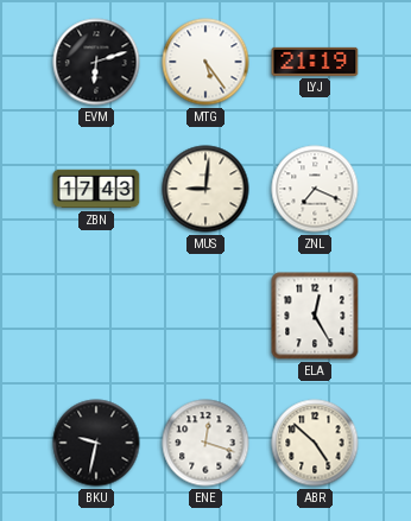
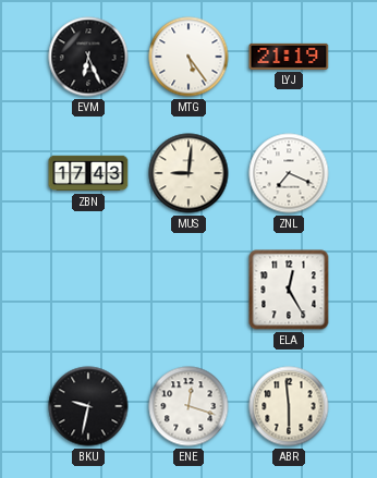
EVM: 6:12 -> 6:26
ABR: 4:52 -> 5:59
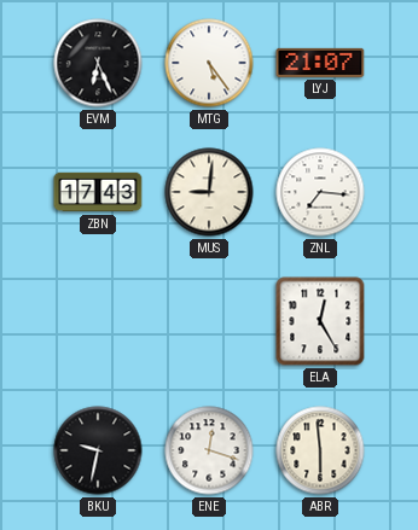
LYJ: 21:19 -> 21:07
ZNL: 7:19 -> 7:16
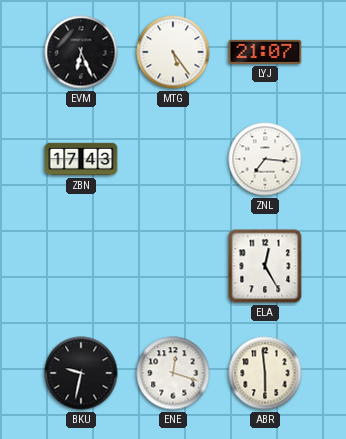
MUS: 9:01 -> none
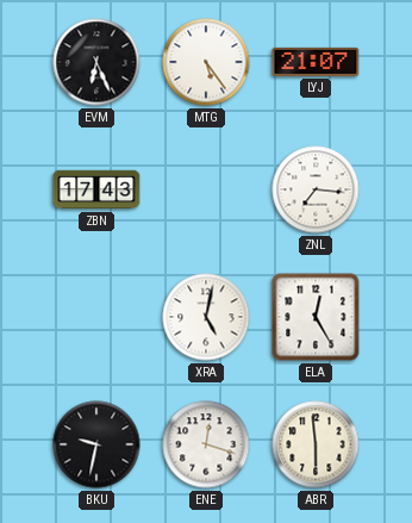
XRA: none -> 5:02
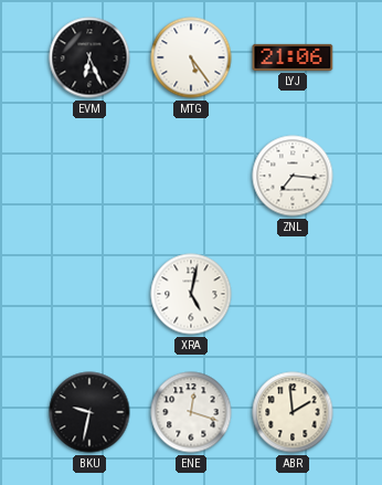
LYJ: 21:07 -> 21:06
ZBN: 17:43 -> none
ELA: 12:25 -> none
ABR: 5:59 -> 1:59
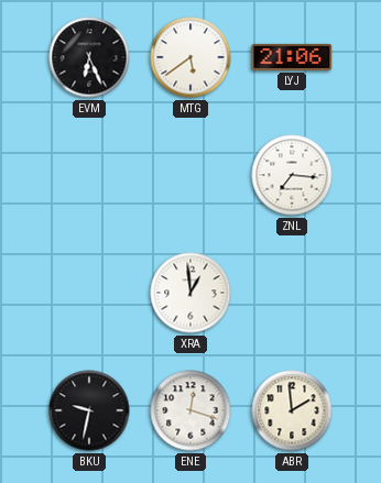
MTG: 5:24 -> 5:39
XRA: 5:02 -> 12:59
